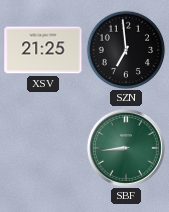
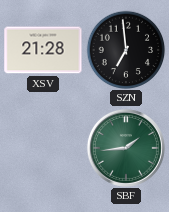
XSV: 21:25 -> 21:28
SBF: 8:44 -> 1:44
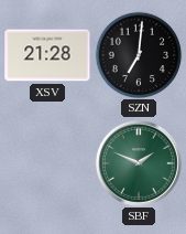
SZN: 6:59 -> 7:01
SBF: 1:44 -> 1:49
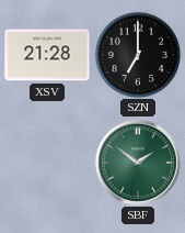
SZN: 7:01 -> 7:00
SBF: 1:49 -> 1:51
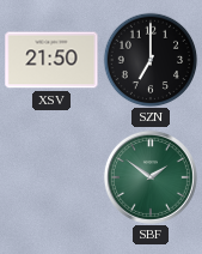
XSV: 21:28 -> 21:50
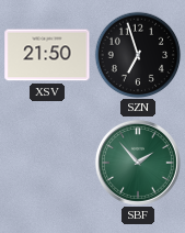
SZN: 7:00 -> 6:57
SBF: 1:51 -> 1:53
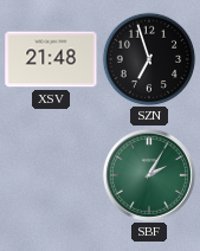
XSV: 21:50 -> 21:48
SBF: 1:53 -> 2:05
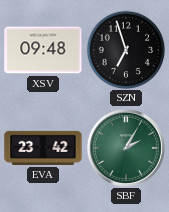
XSV: 21:48 -> 09:48
EVA: none -> 23:42
